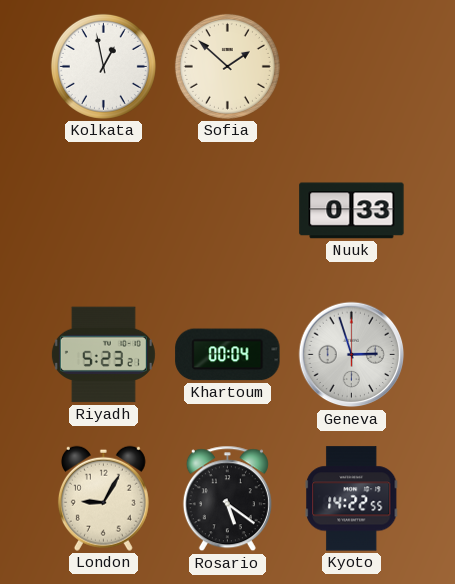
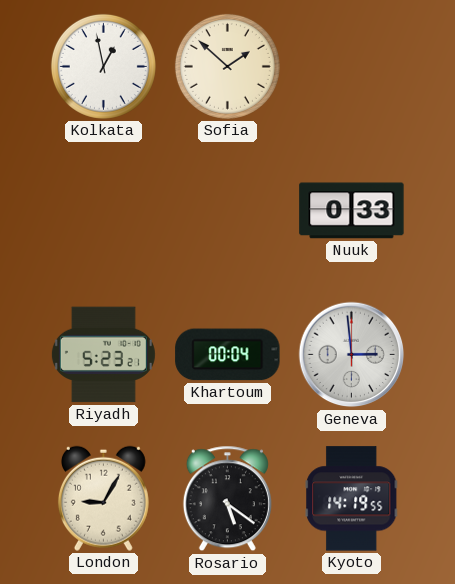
Geneva: 2:57 -> 2:59
Kyoto: 14:22 -> 14:19
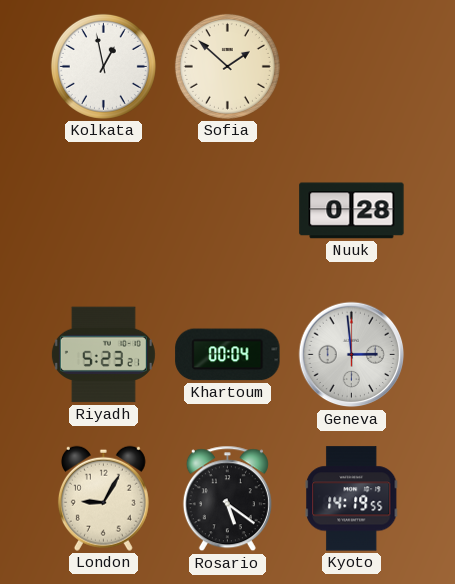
Nuuk: 0:33 -> 0:28
